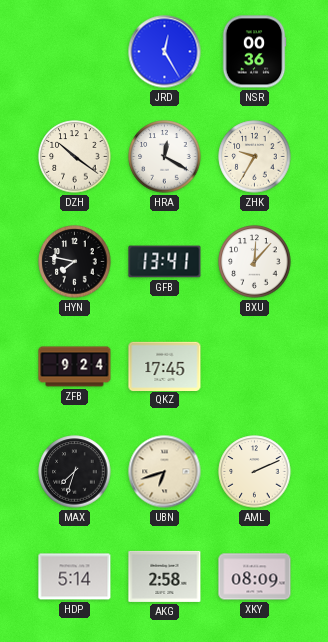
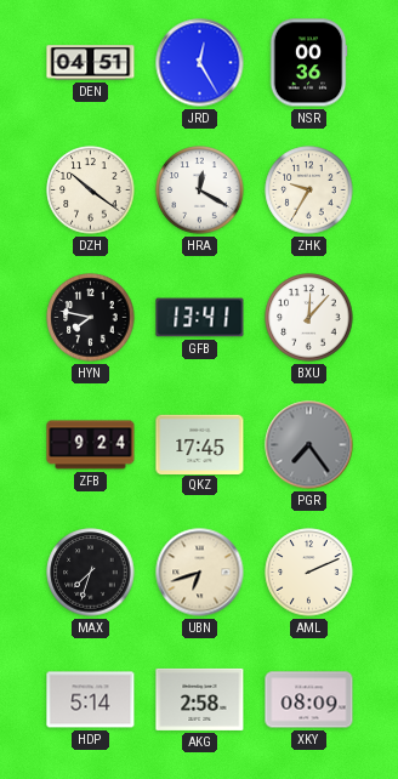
DEN: none -> 04:51
PGR: none -> 7:24
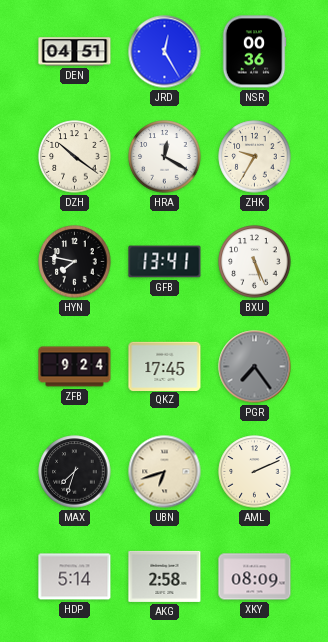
BXU: 12:07 -> 5:26
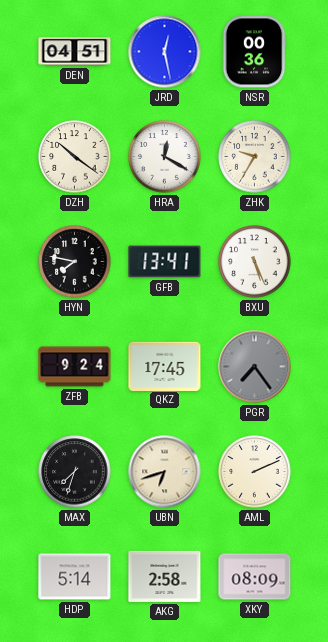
JRD: 12:25 -> 12:28
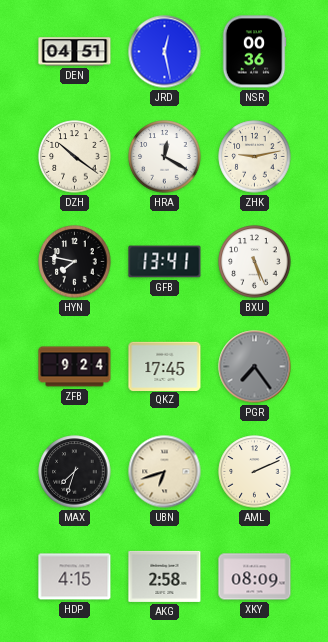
ZHK: 9:35 -> 9:13
HDP: 5:14 -> 4:15
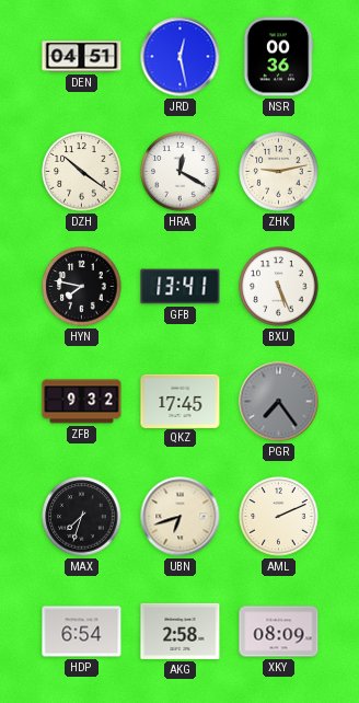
ZFB: 9:24 -> 9:32
HDP: 4:15 -> 6:54
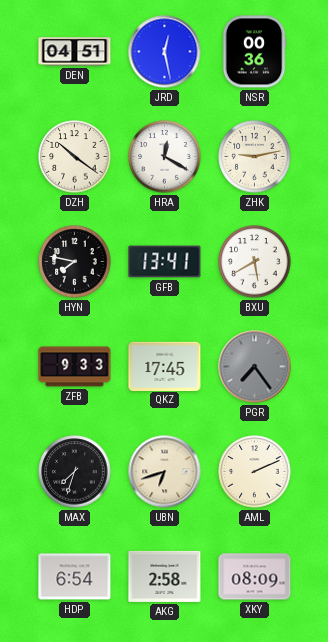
BXU: 5:26 -> 5:40
ZFB: 9:32 -> 9:33
